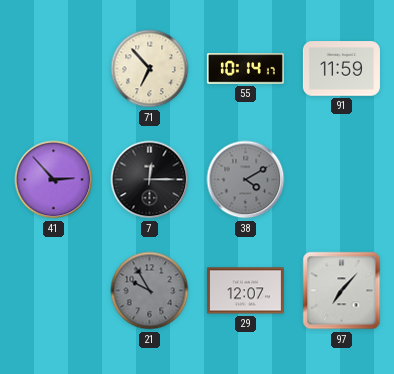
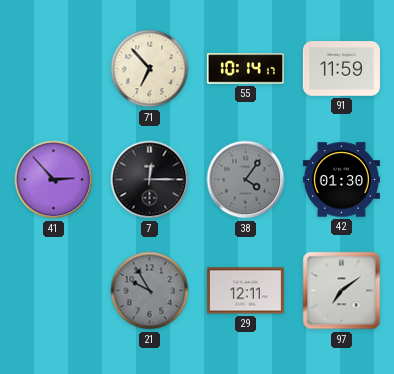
38: 4:10 -> 4:06
42: none -> 01:30
29: 12:07 -> 12:11
97: 7:07 -> 7:09
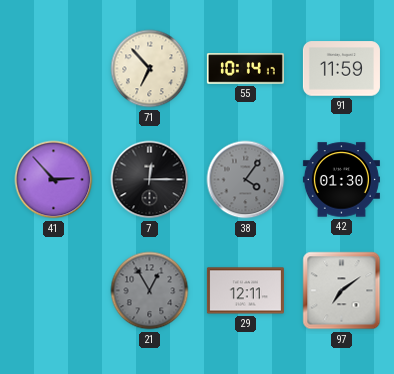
21: 9:55 -> 12:55
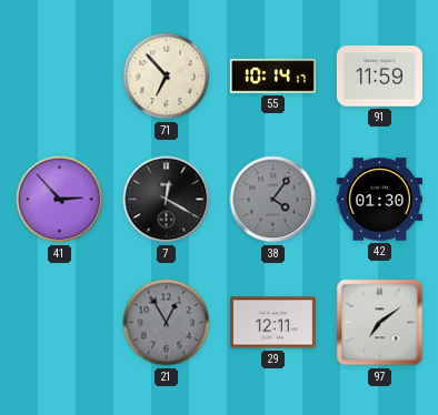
7: 12:15 -> 12:20
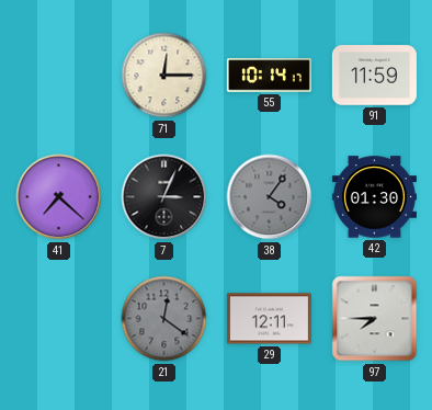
71: 6:53 -> 12:15
41: 2:53 -> 7:22
7: 12:20 -> 3:04
21: 12:55 -> 12:21
97: 7:09 -> 7:45
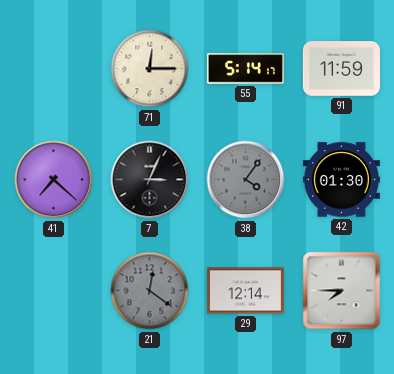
55: 10:14 -> 5:14
29: 12:11 -> 12:14
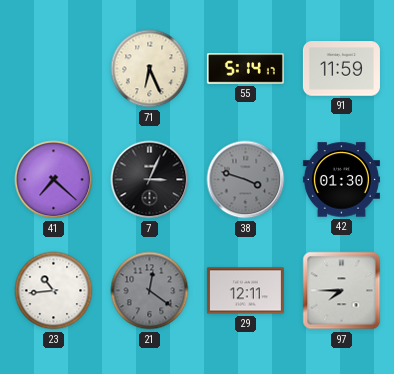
71: 12:15 -> 6:26
38: 4:06 -> 3:48
23: none -> 10:44
29: 12:14 -> 12:11
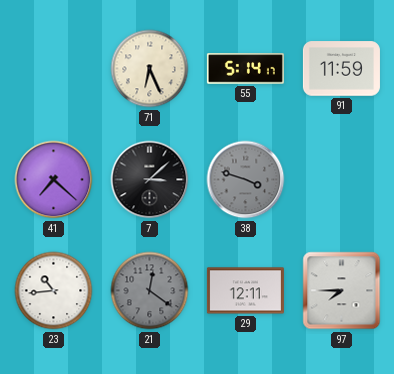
7: 3:04 -> 3:08
42: 01:30 -> none
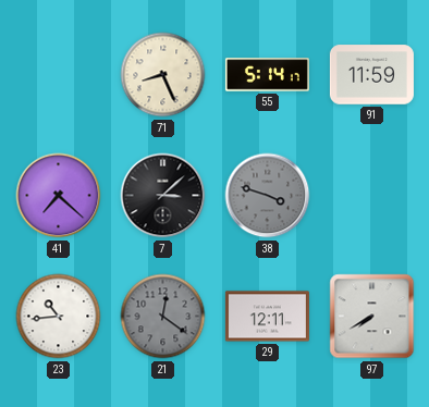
71: 6:26 -> 8:26
97: 7:45 -> 7:40
